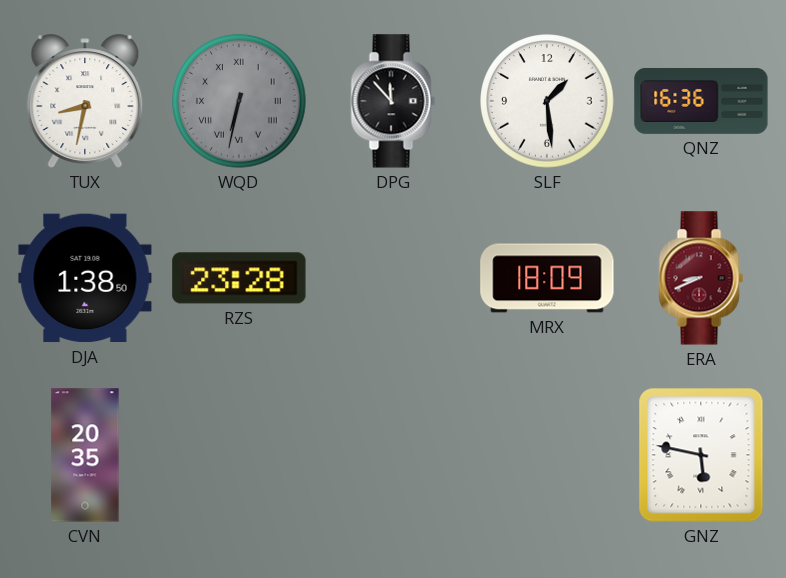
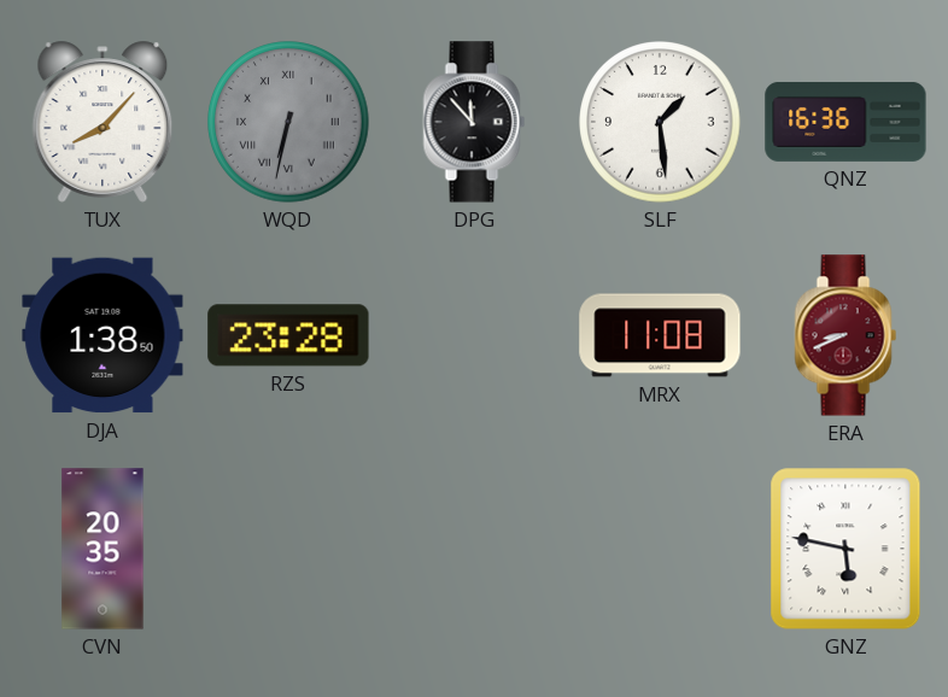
TUX: 8:32 -> 8:07
MRX: 18:09 -> 11:08
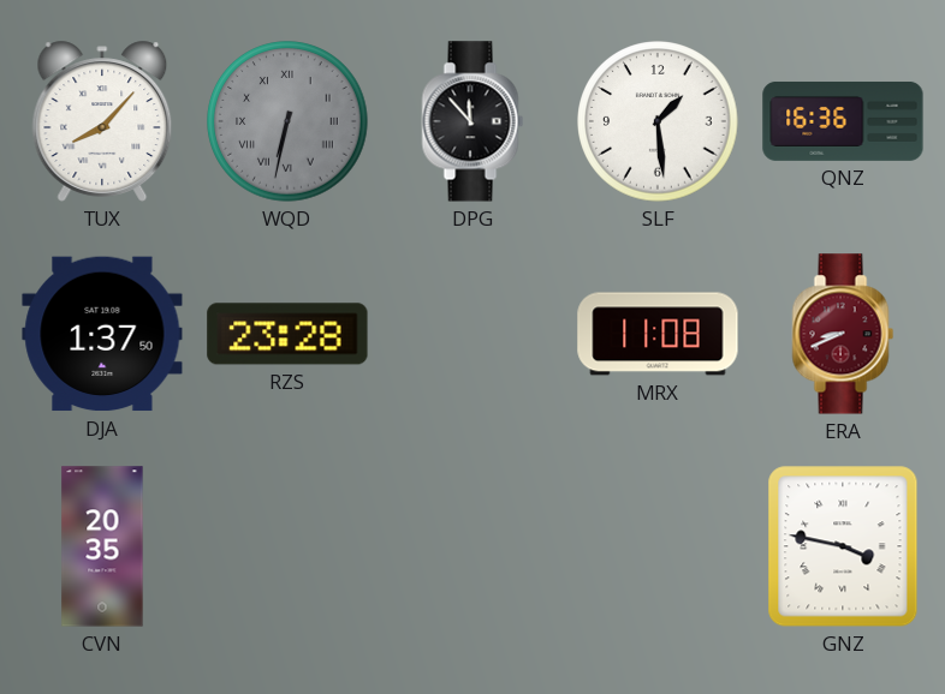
DJA: 1:38 -> 1:37
GNZ: 5:47 -> 3:47
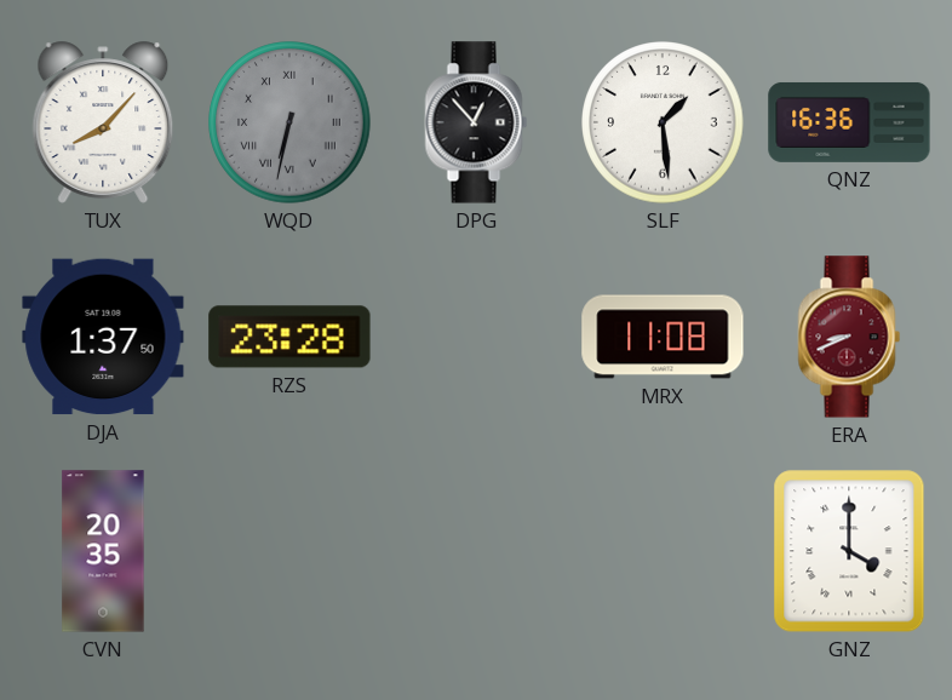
DPG: 11:53 -> 12:53
GNZ: 3:47 -> 4:00
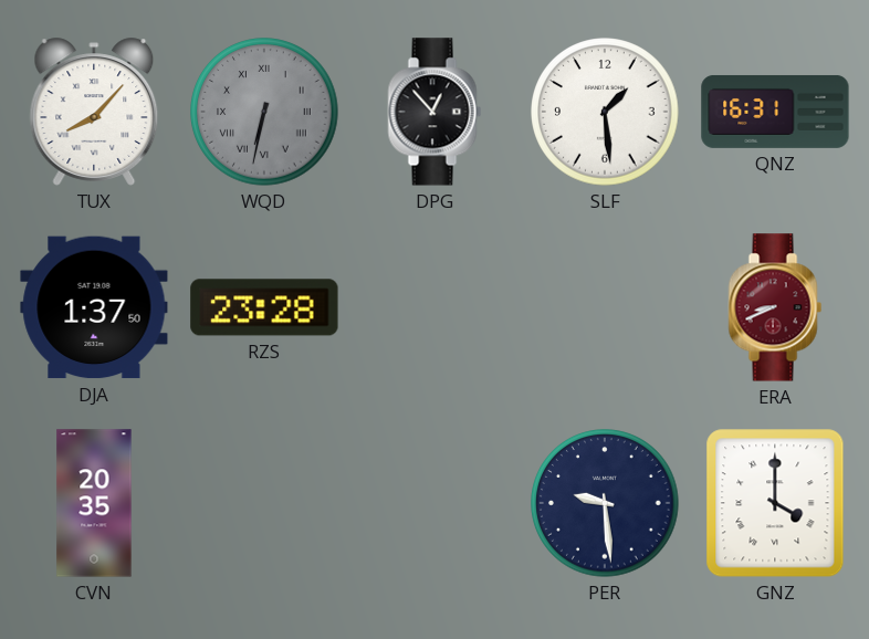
QNZ: 16:36 -> 16:31
MRX: 11:08 -> none
PER: none -> 9:29
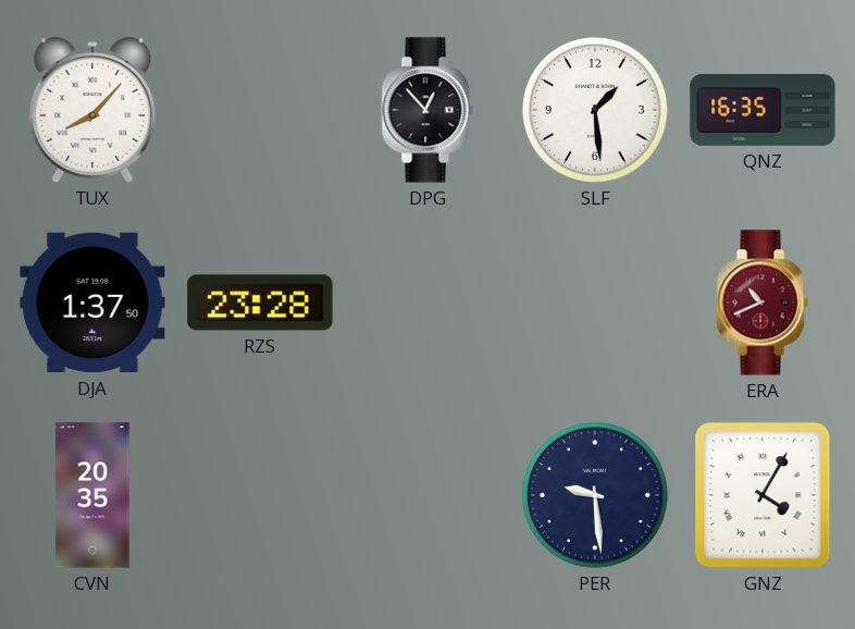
WQD: 6:32 -> none
QNZ: 16:31 -> 16:35
ERA: 8:41 -> 10:41
GNZ: 4:00 -> 4:05
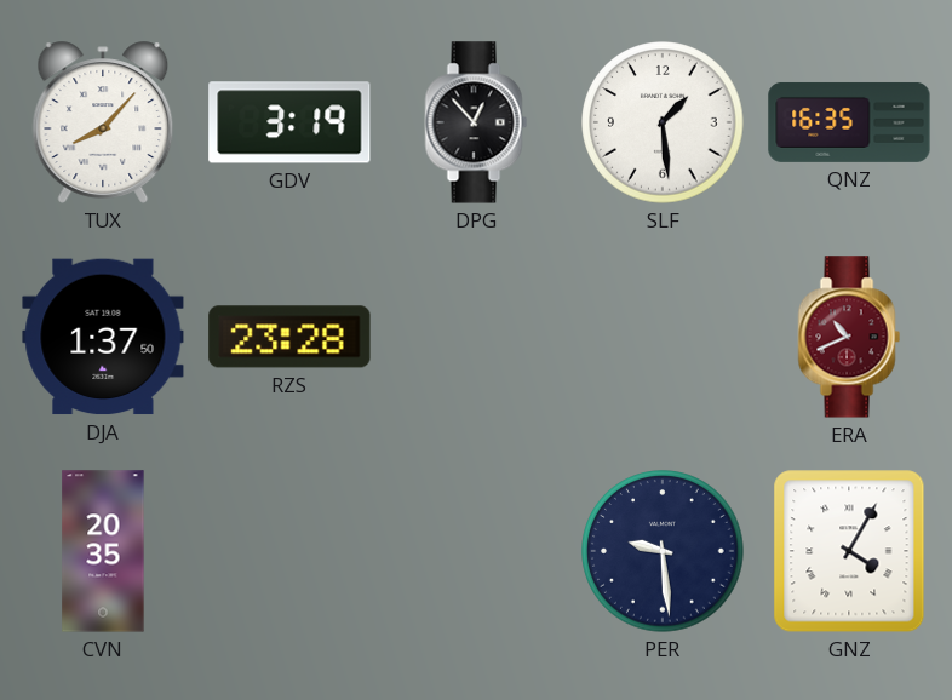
GDV: none -> 3:19
